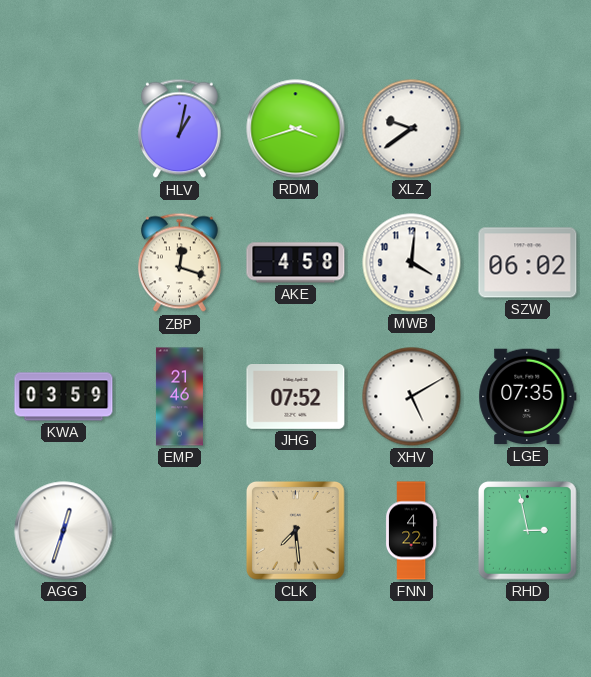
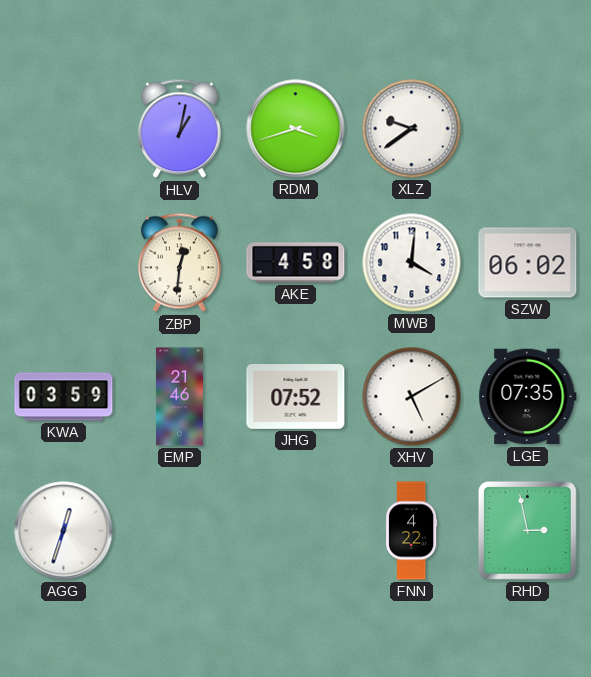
ZBP: 12:18 -> 12:31
CLK: 7:29 -> none
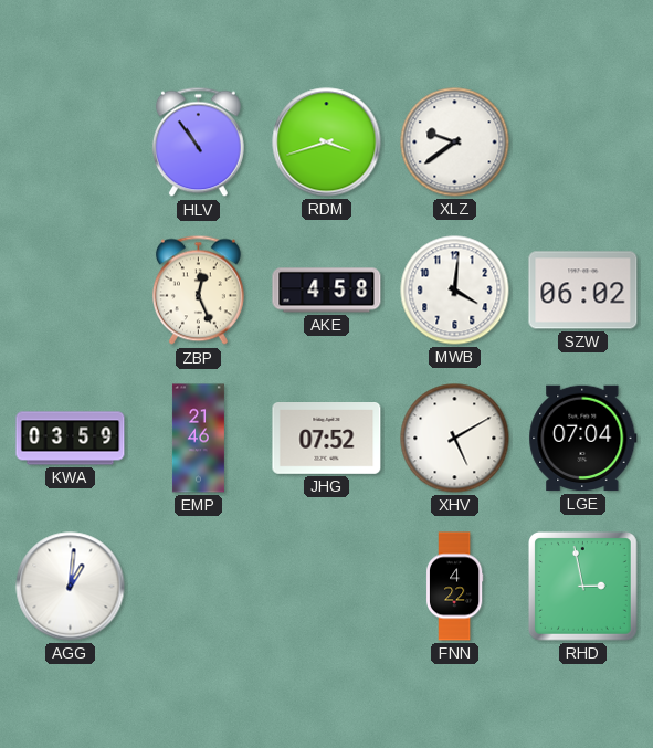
HLV: 1:02 -> 10:54
ZBP: 12:31 -> 12:26
LGE: 07:35 -> 07:04
AGG: 12:33 -> 1:01
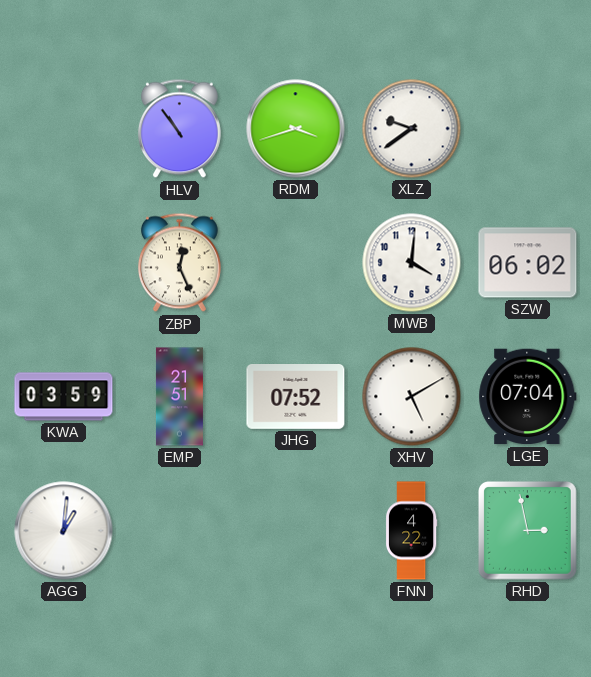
AKE: 4:58 -> none
EMP: 21:46 -> 21:51
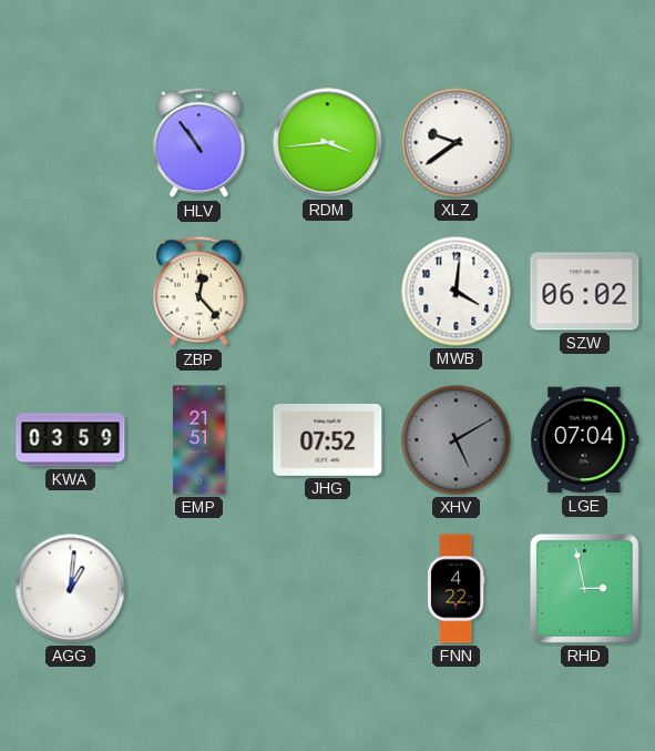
RDM: 3:42 -> 3:44
ZBP: 12:26 -> 12:23
XHV dial: white -> grey
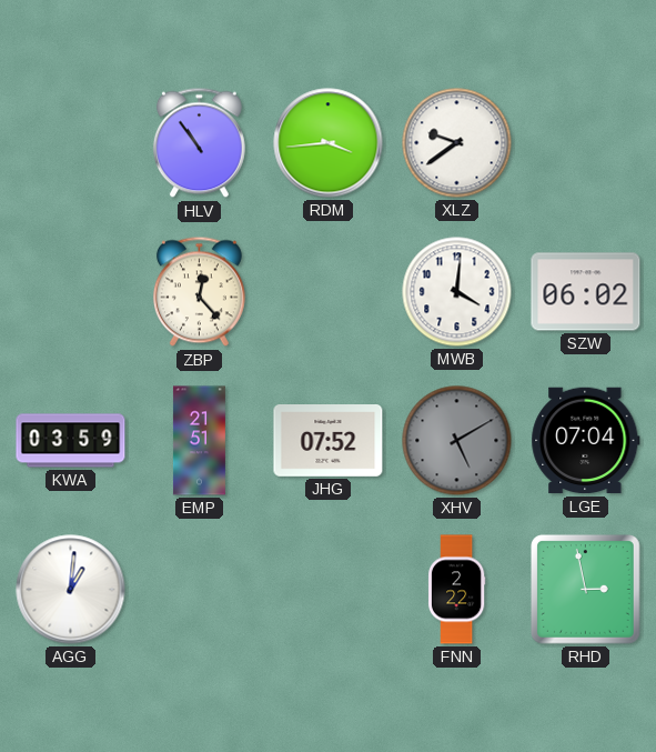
FNN: 4:22 -> 2:22
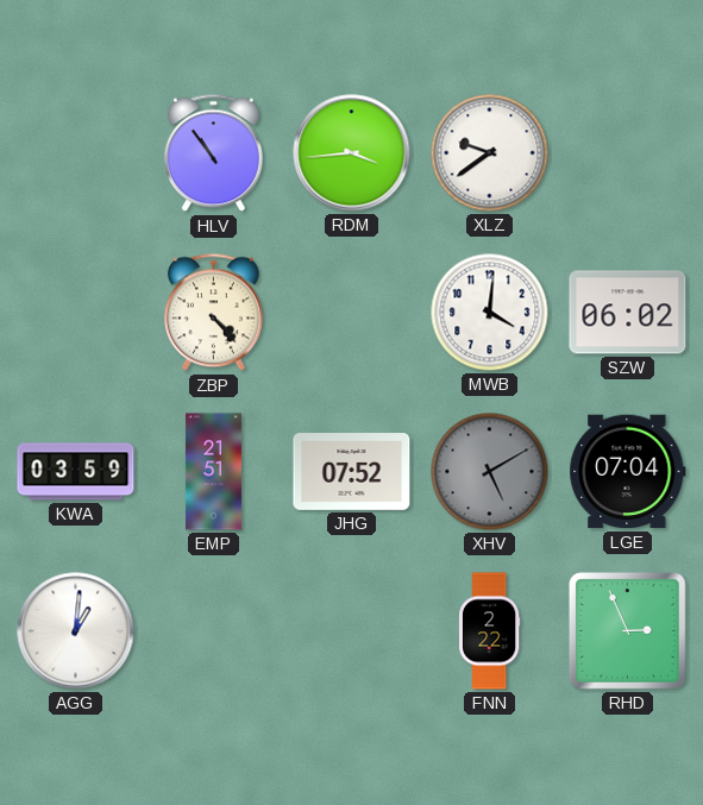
ZBP: 12:23 -> 4:23
RHD: 2:58 -> 2:56
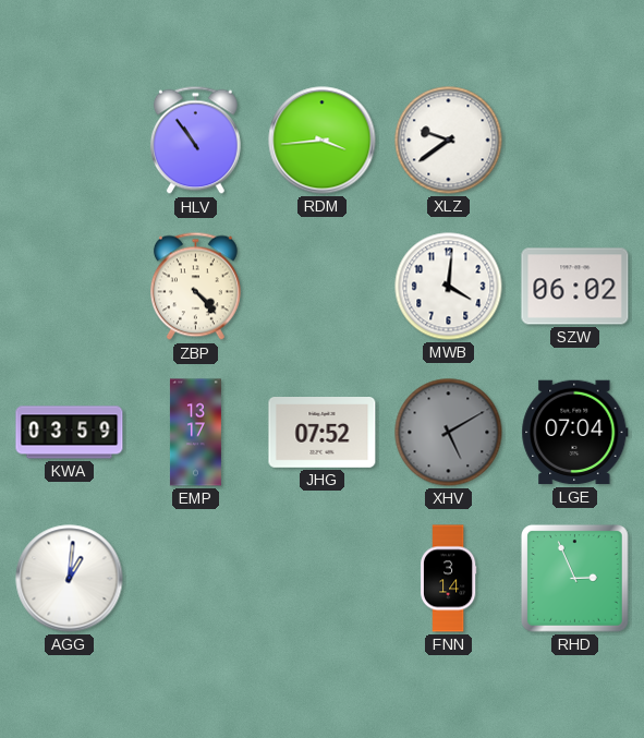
EMP: 21:51 -> 13:17
FNN: 2:22 -> 3:14
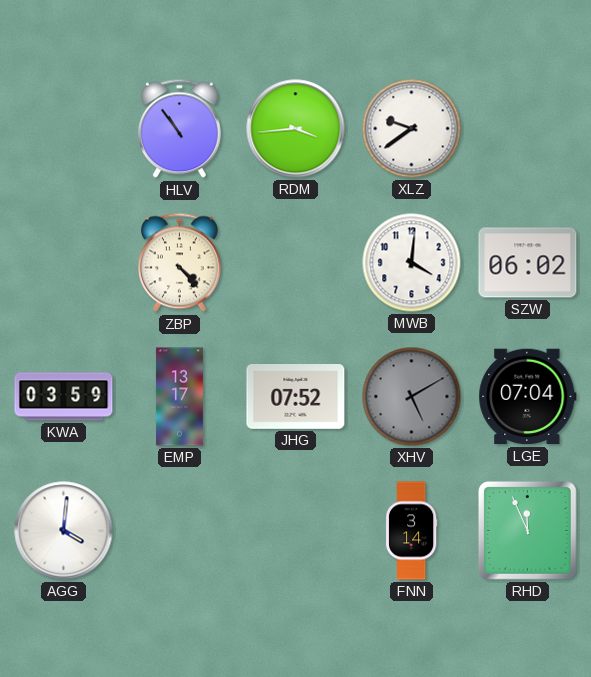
AGG: 1:01 -> 4:01
RHD: 2:56 -> 11:56
